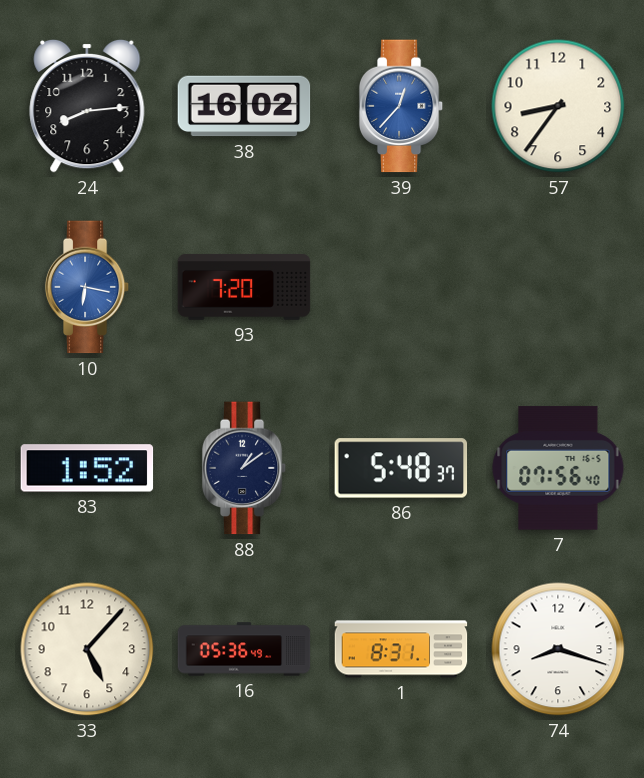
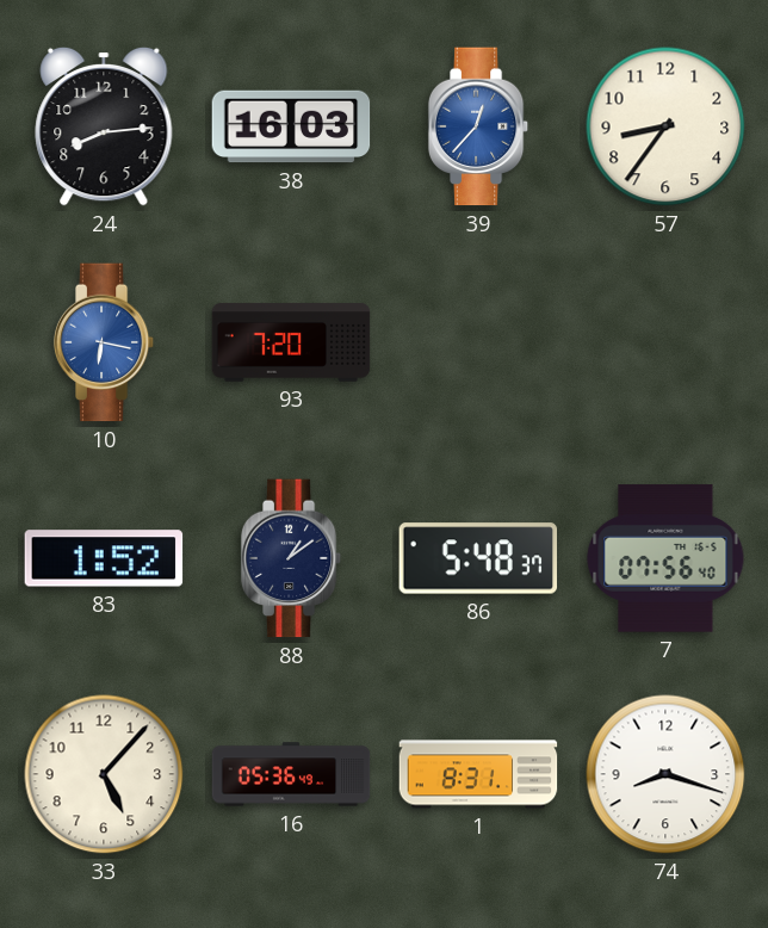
38: 16:02 -> 16:03
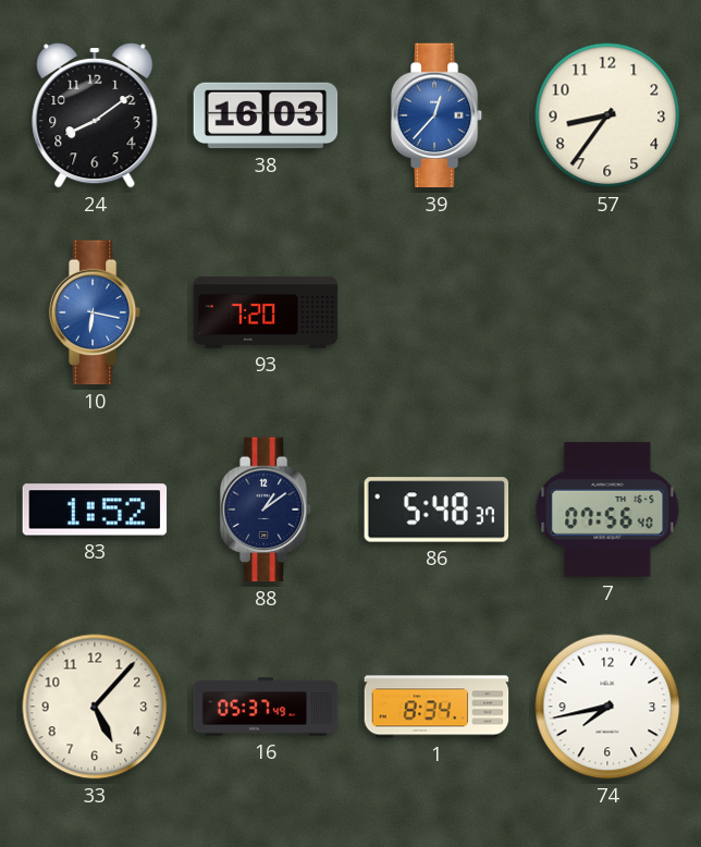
24: 8:14 -> 8:09
16: 05:36 -> 05:37
1: 8:31 -> 8:34
74: 8:18 -> 7:43
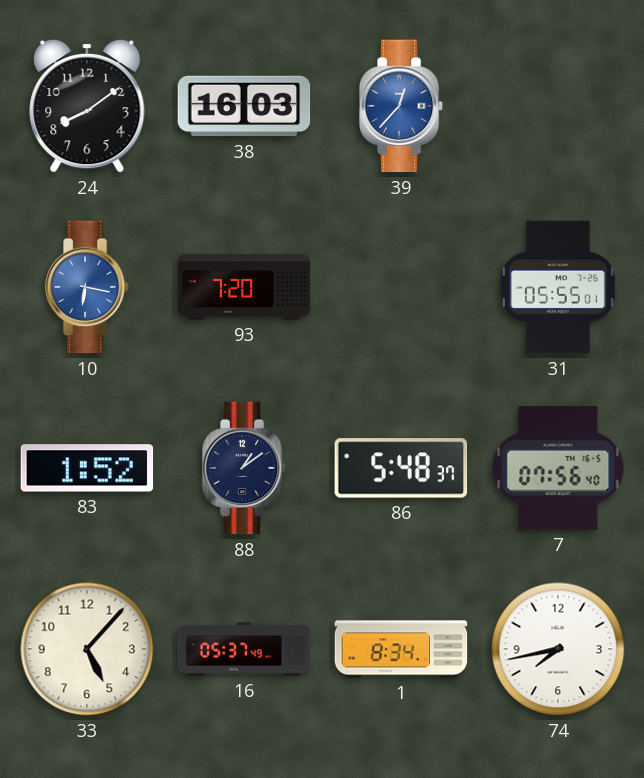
57: 8:36 -> none
31: none -> 05:55
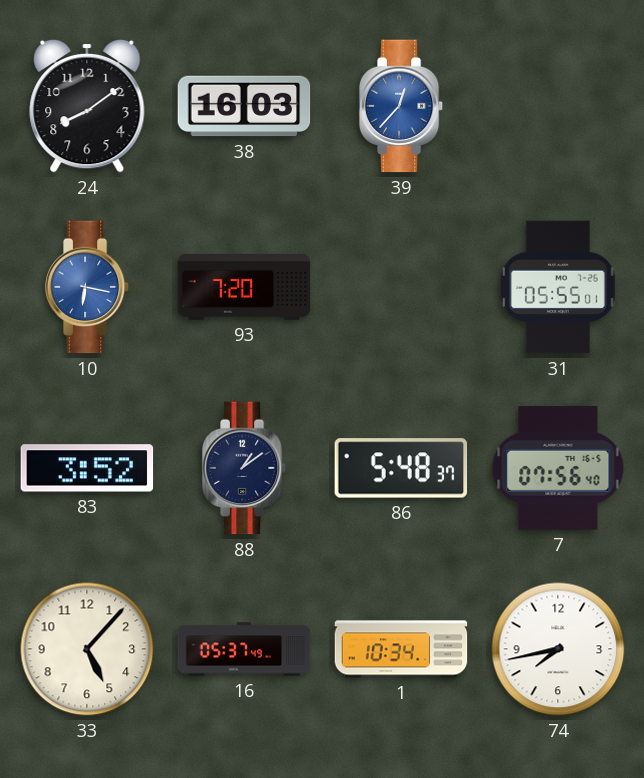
83: 1:52 -> 3:52
1: 8:34 -> 10:34
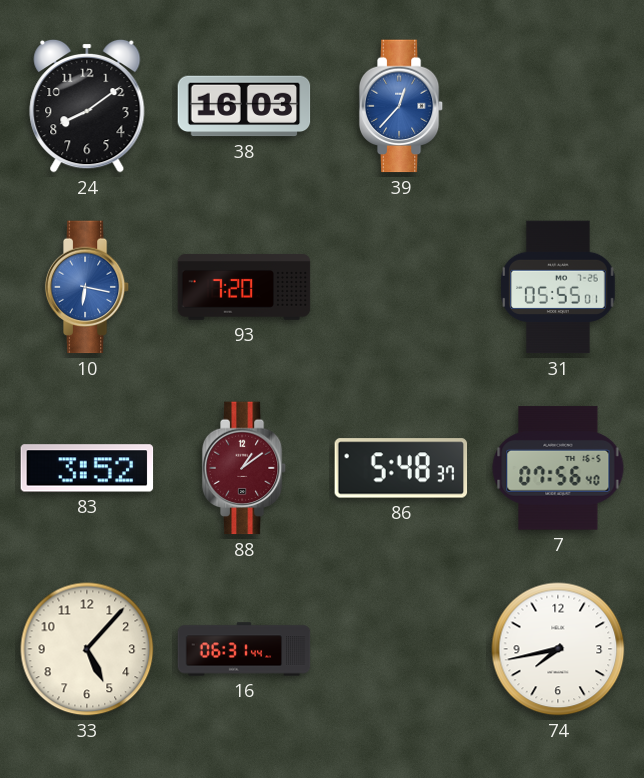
88 dial: navy -> burgundy
16: 05:37 -> 06:31
1: 10:34 -> none
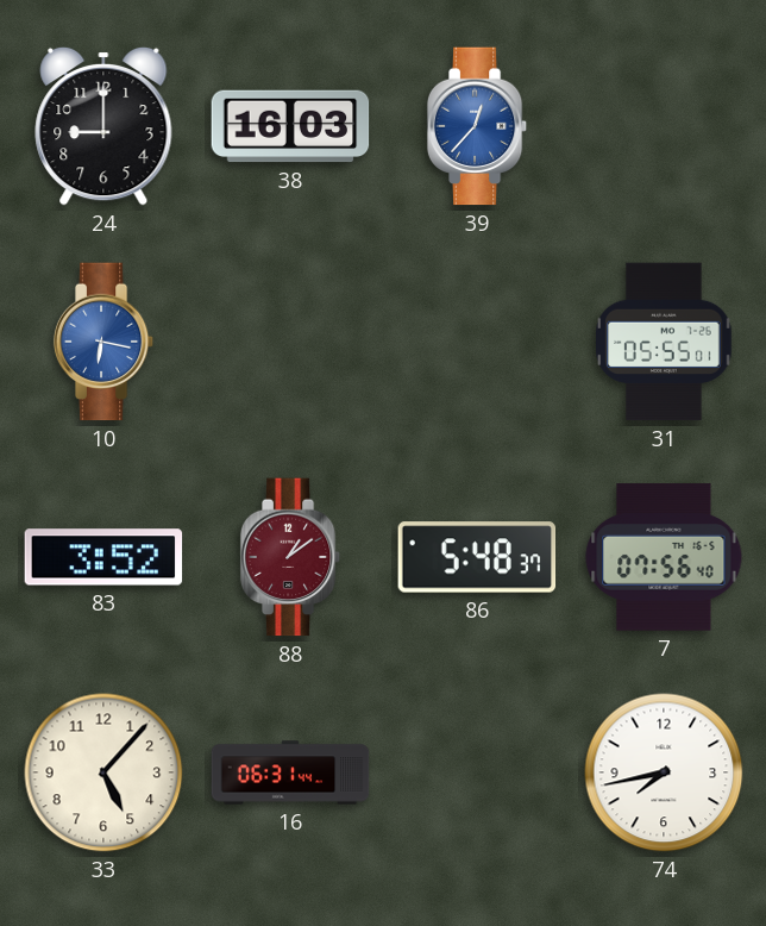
24: 8:09 -> 9:00
93: 7:20 -> none
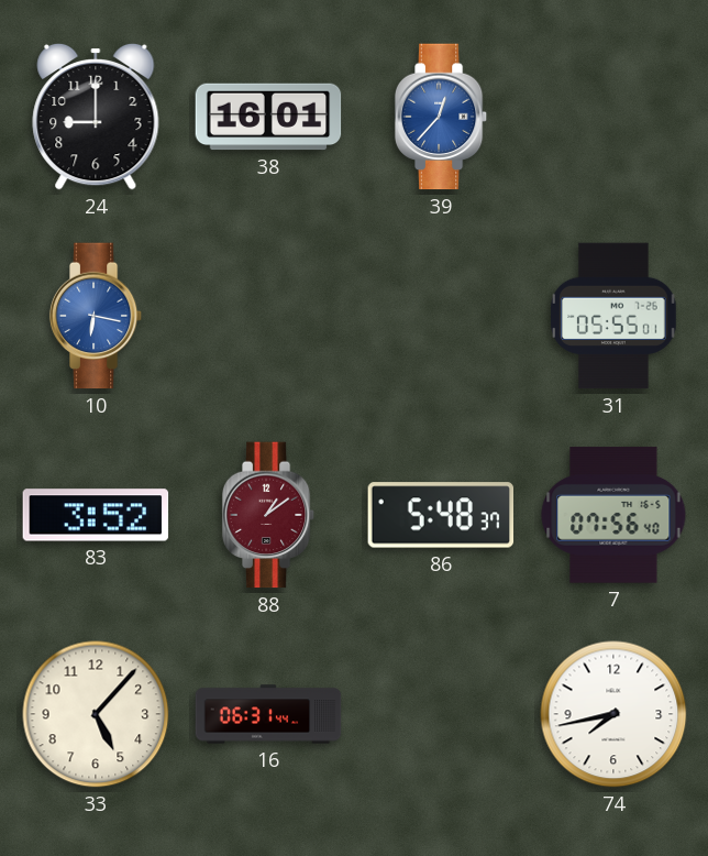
38: 16:03 -> 16:01
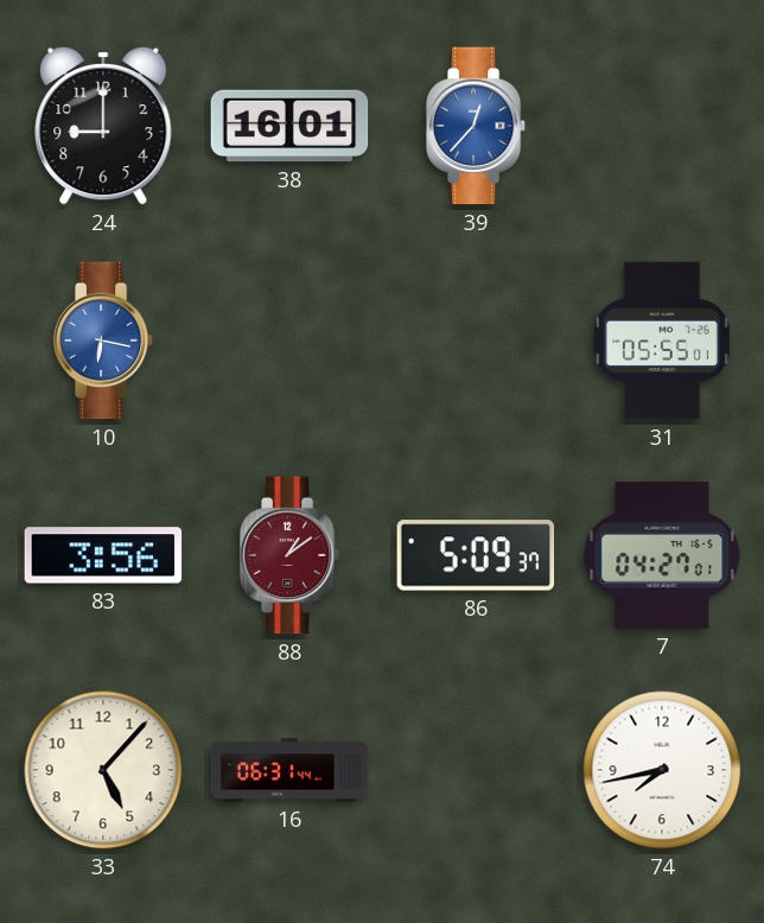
83: 3:52 -> 3:56
86: 5:48 -> 5:09
7: 07:56 -> 04:27
